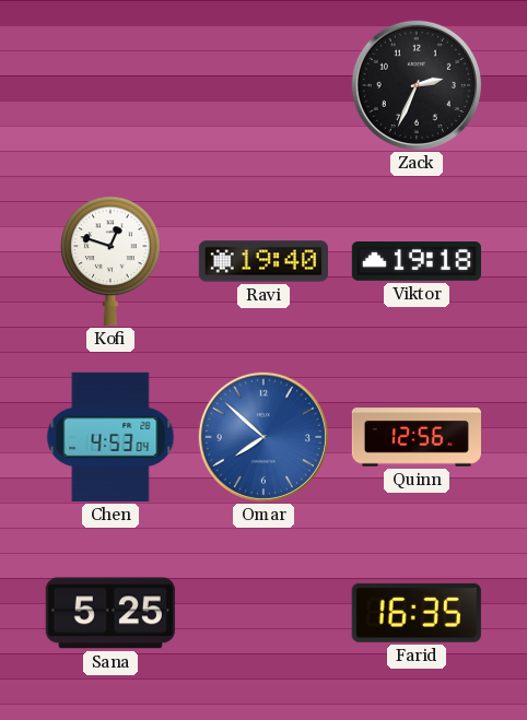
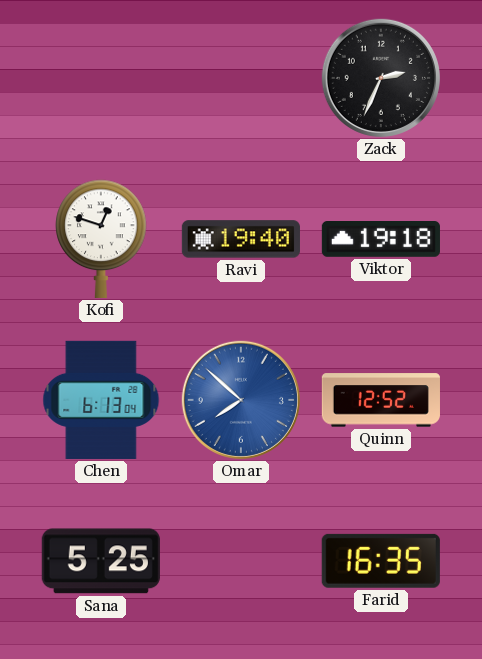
Chen: 4:53 -> 6:13
Quinn: 12:56 -> 12:52
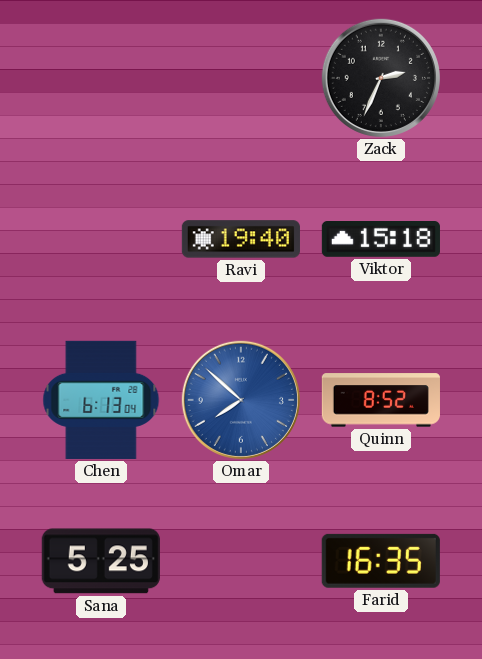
Kofi: 12:48 -> none
Viktor: 19:18 -> 15:18
Quinn: 12:52 -> 8:52
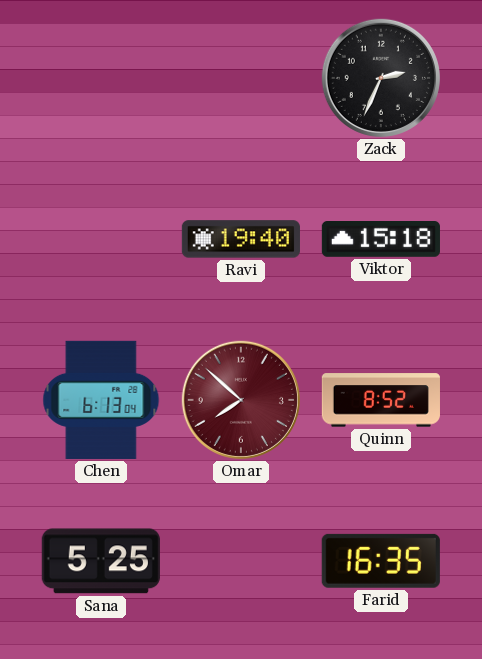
Omar dial: blue -> burgundy
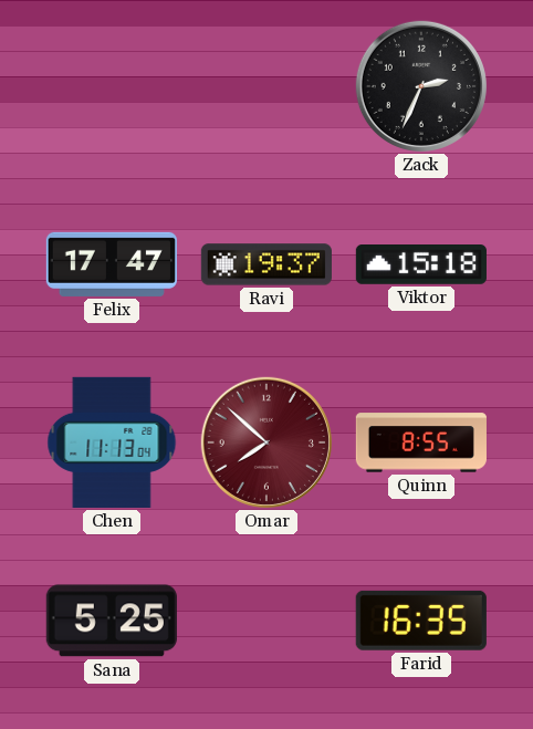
Felix: none -> 17:47
Ravi: 19:40 -> 19:37
Chen: 6:13 -> 11:13
Quinn: 8:52 -> 8:55
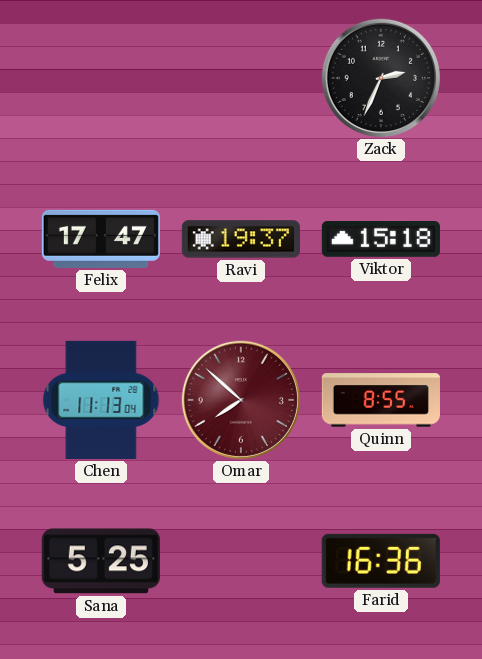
Farid: 16:35 -> 16:36
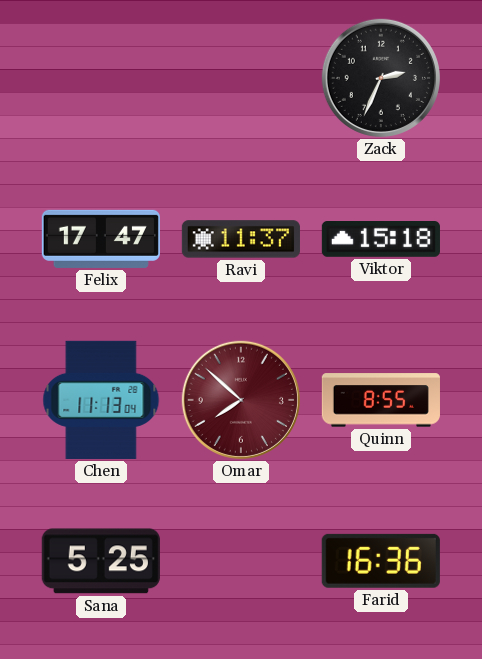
Ravi: 19:37 -> 11:37
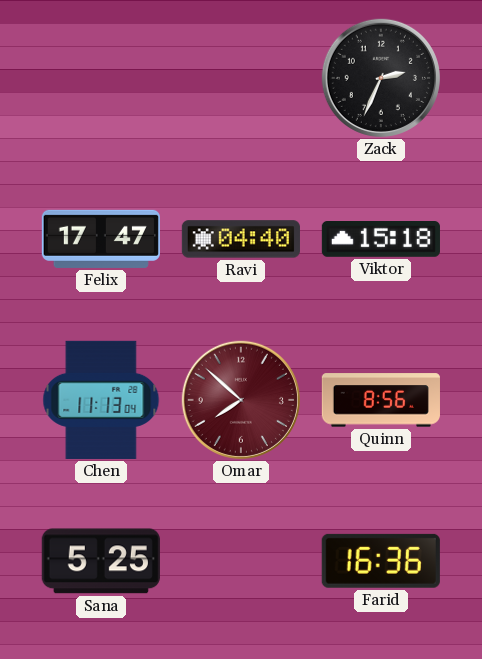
Ravi: 11:37 -> 04:40
Quinn: 8:55 -> 8:56
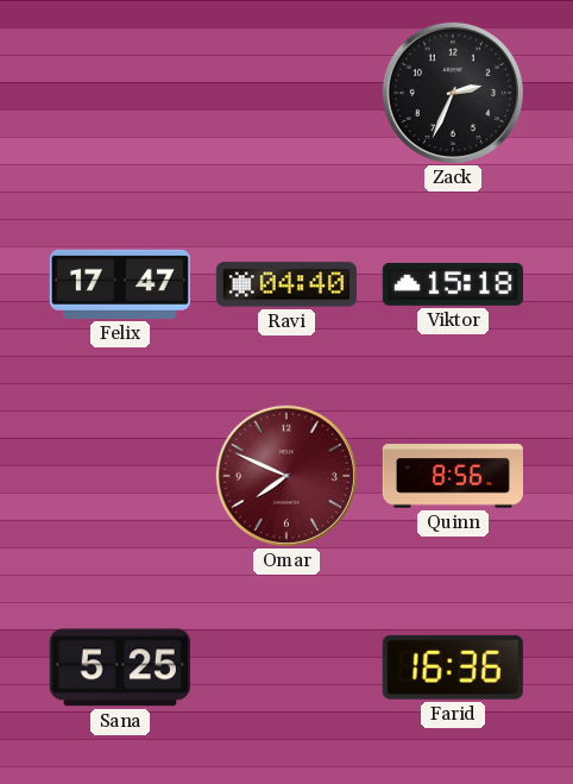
Chen: 11:13 -> none
Omar: 7:52 -> 7:49
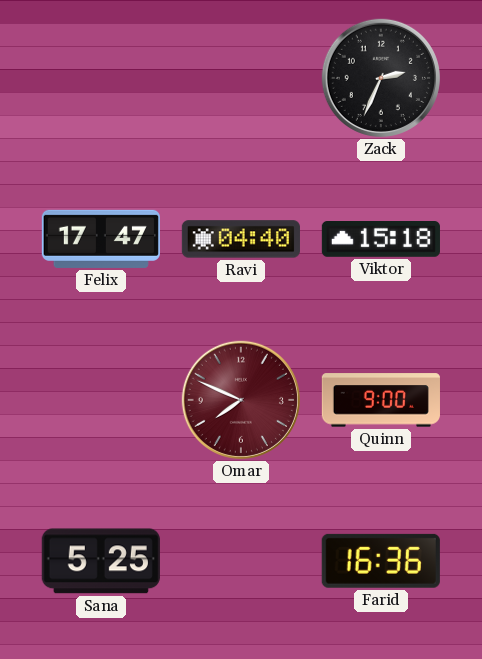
Quinn: 8:56 -> 9:00
